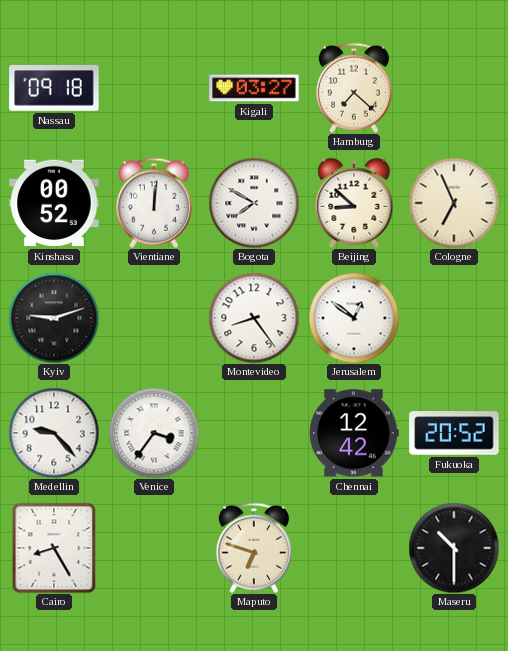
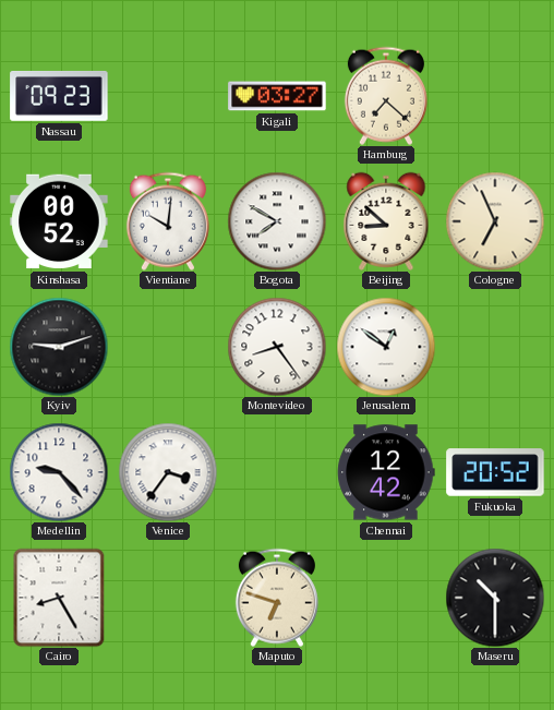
Nassau: 09:18 -> 09:23
Vientiane: 12:01 -> 10:01
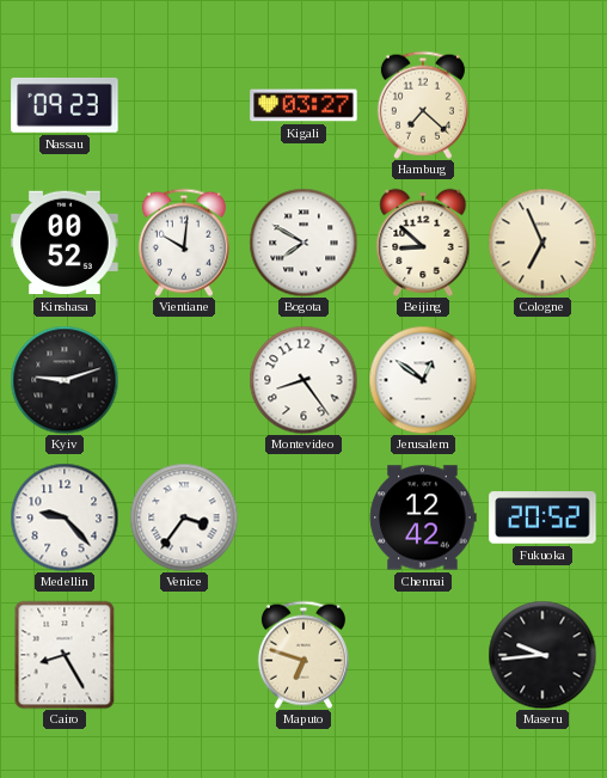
Maseru: 10:30 -> 9:44
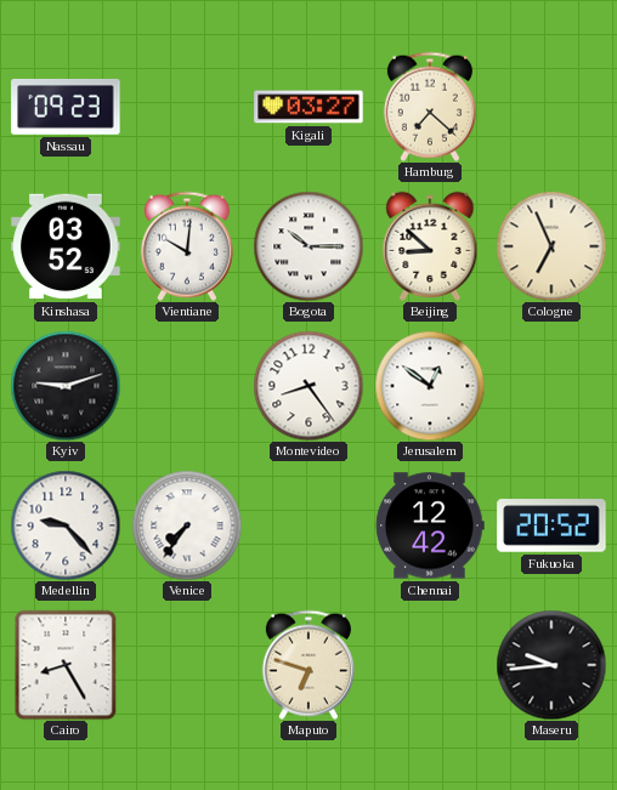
Kinshasa: 00:52 -> 03:52
Bogota: 7:50 -> 10:15
Venice: 3:36 -> 7:36
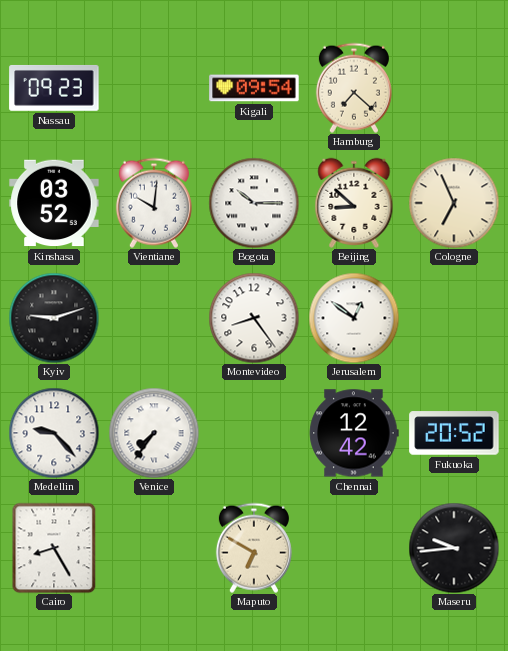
Kigali: 03:27 -> 09:54
Maputo: 6:48 -> 6:50
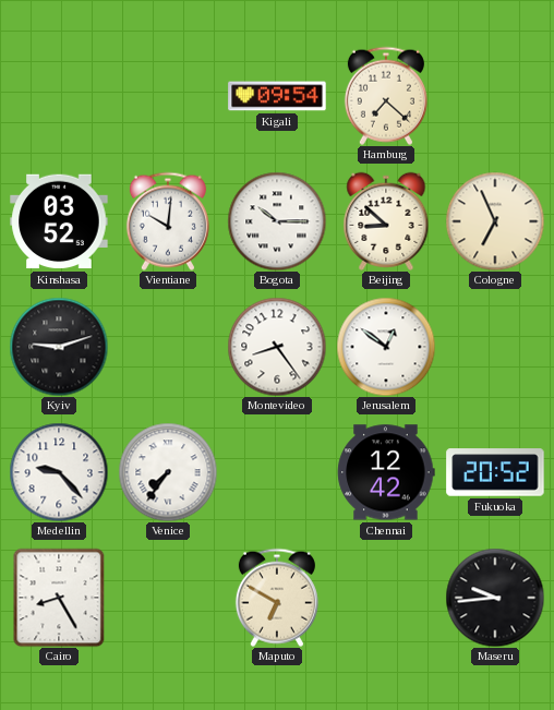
Nassau: 09:23 -> none
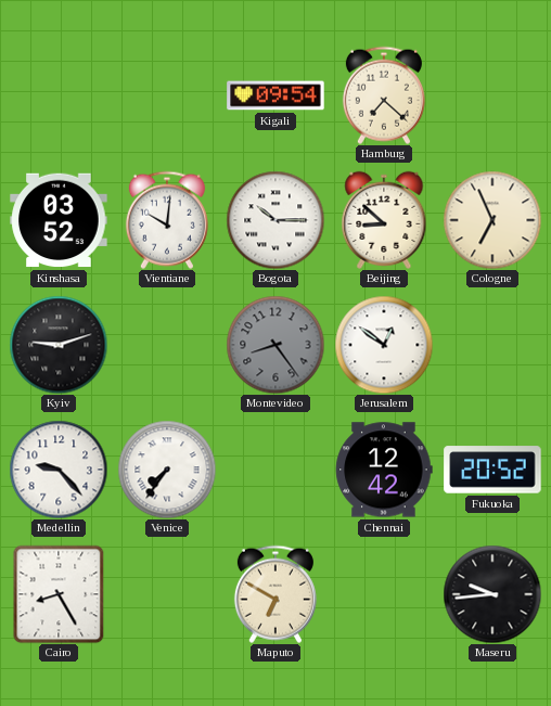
Montevideo dial: white -> grey
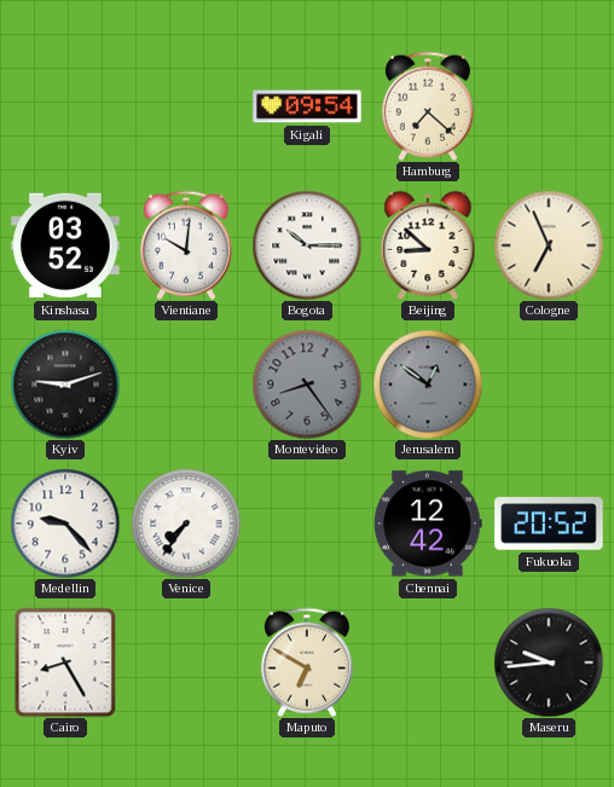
Jerusalem dial: white -> grey
